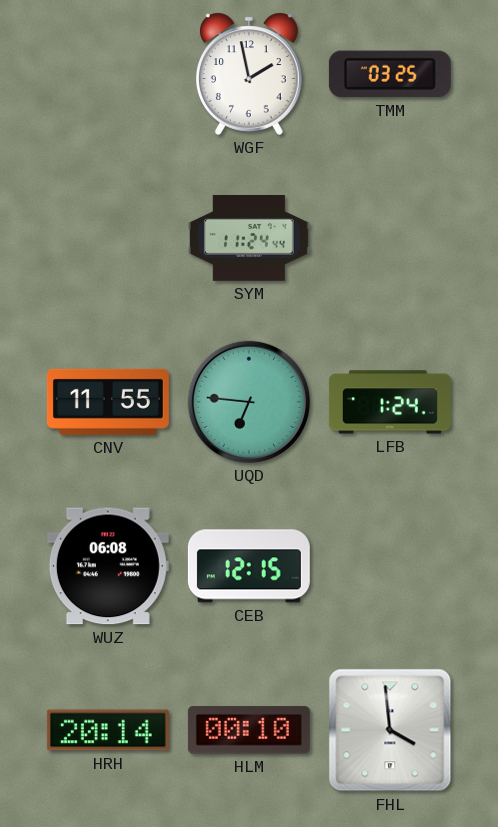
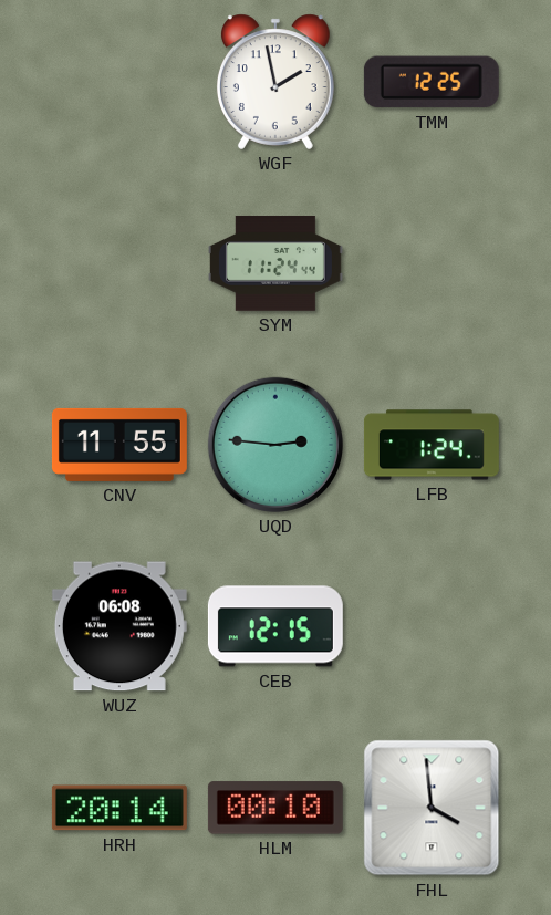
TMM: 03:25 -> 12:25
UQD: 6:46 -> 2:46
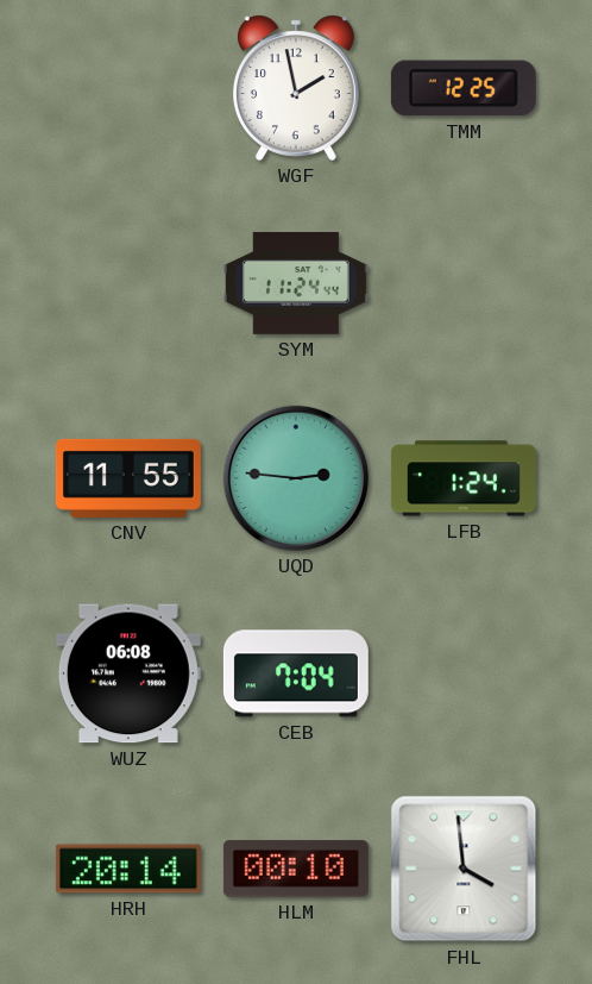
CEB: 12:15 -> 7:04
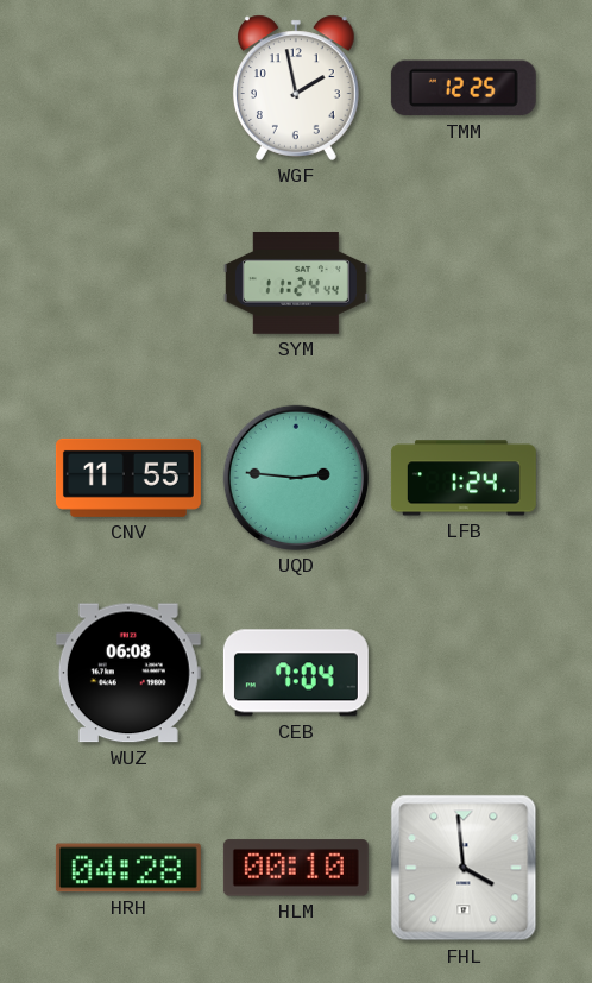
HRH: 20:14 -> 04:28
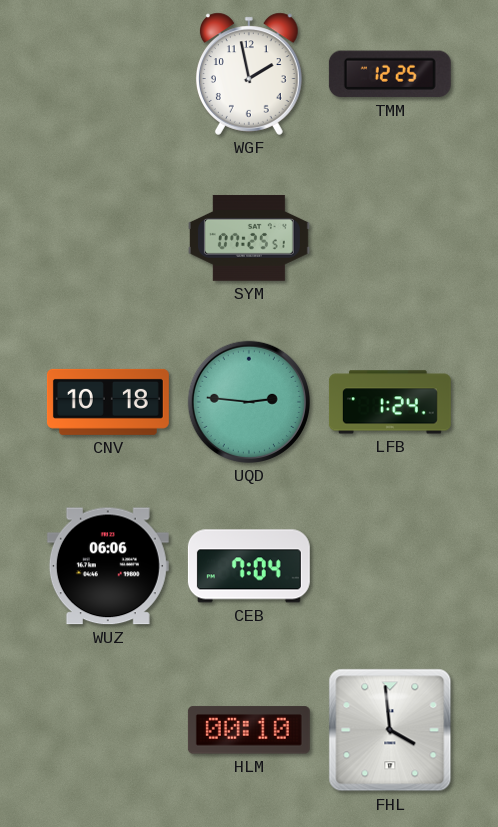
SYM: 11:24 -> 07:25
CNV: 11:55 -> 10:18
WUZ: 06:08 -> 06:06
HRH: 04:28 -> none
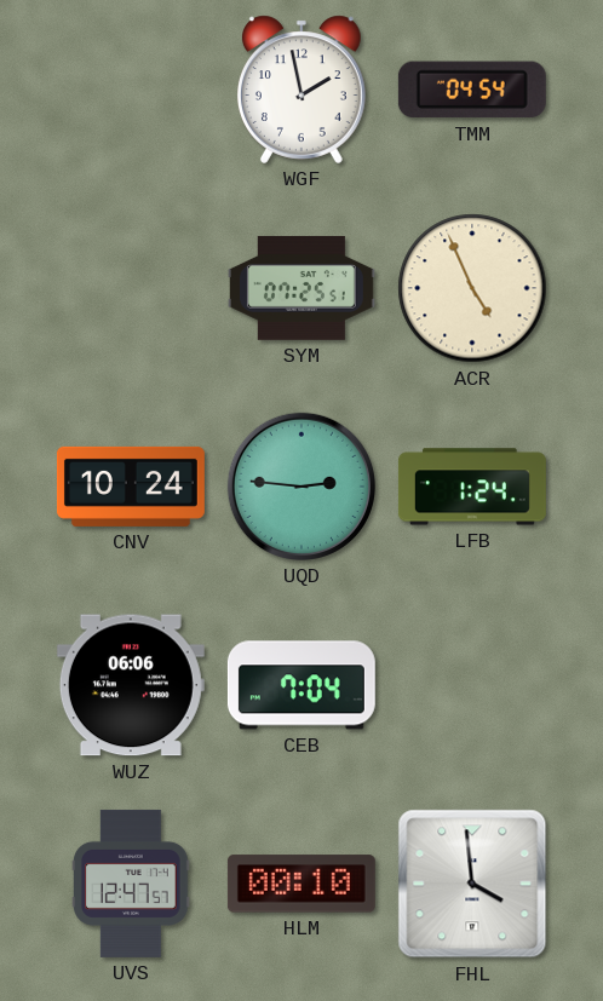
TMM: 12:25 -> 04:54
ACR: none -> 4:56
CNV: 10:18 -> 10:24
UVS: none -> 12:47
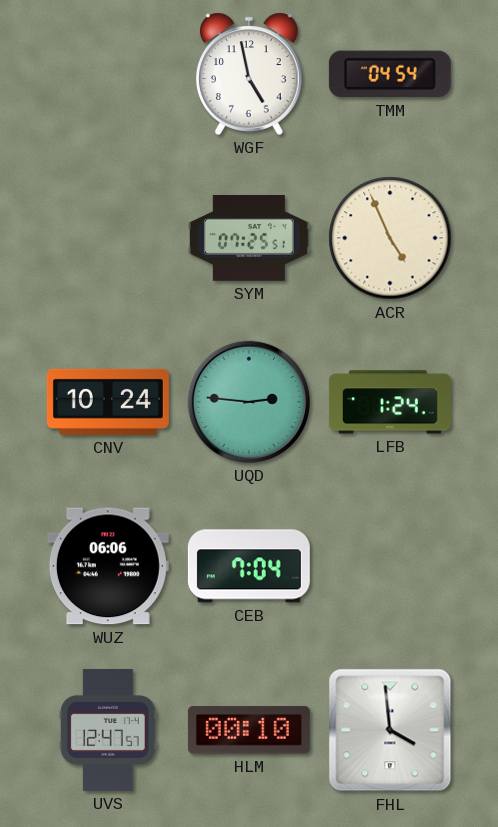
WGF: 1:58 -> 4:58
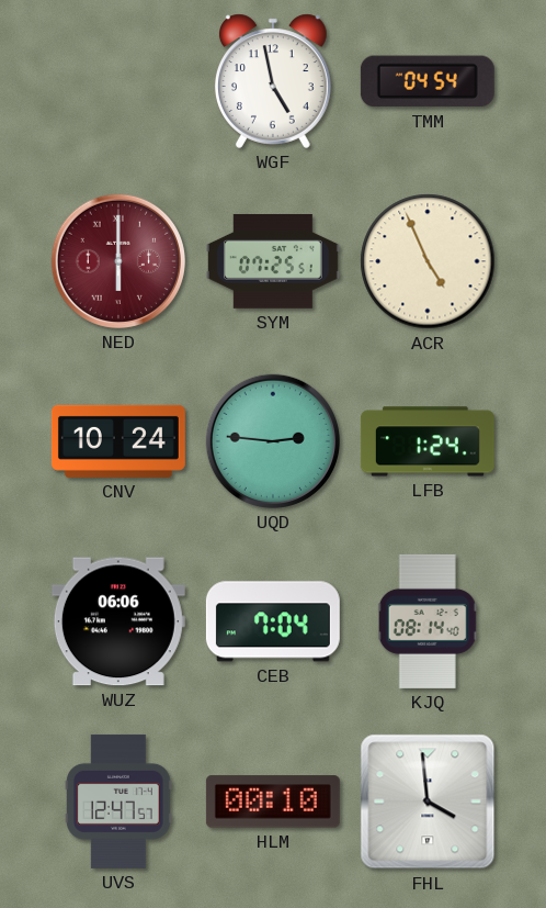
NED: none -> 6:00
KJQ: none -> 08:14
